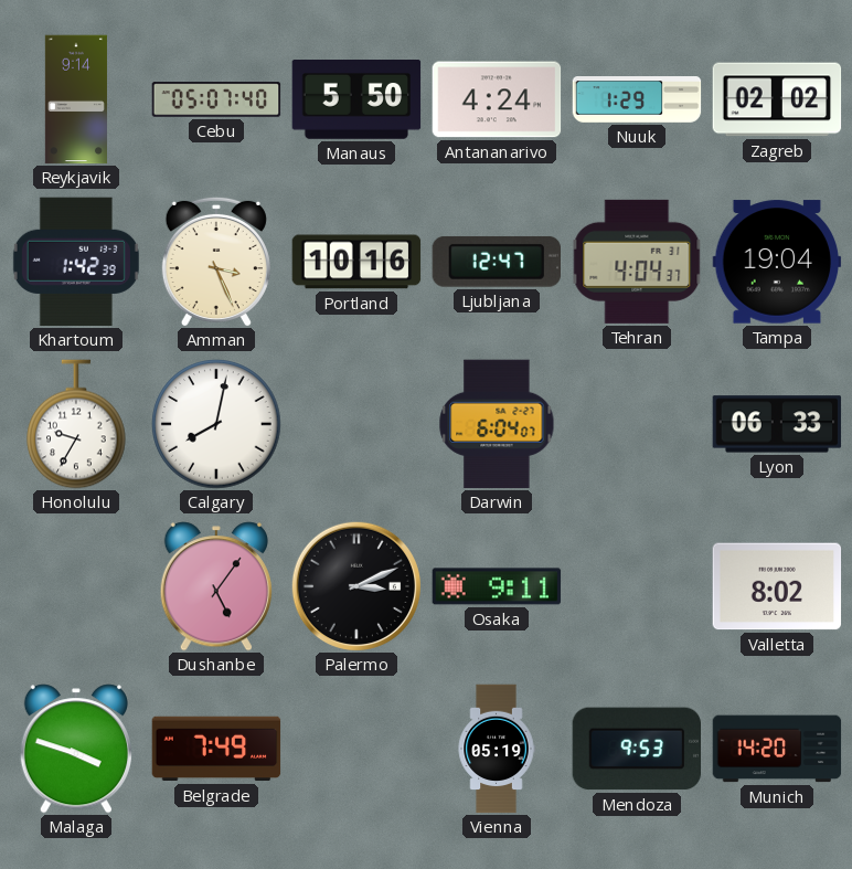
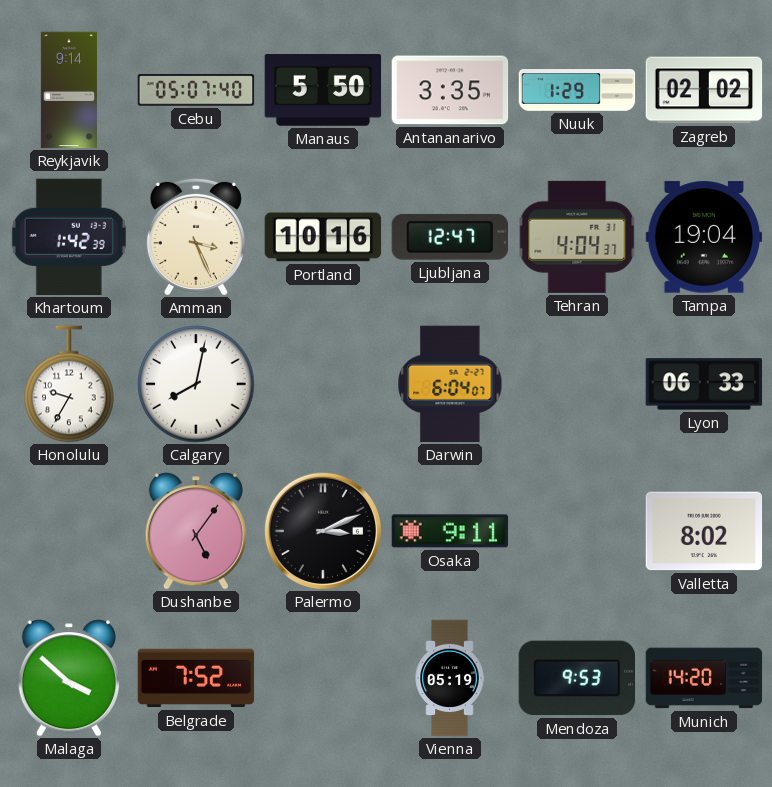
Antananarivo: 4:24 -> 3:35
Malaga: 3:48 -> 3:52
Belgrade: 7:49 -> 7:52
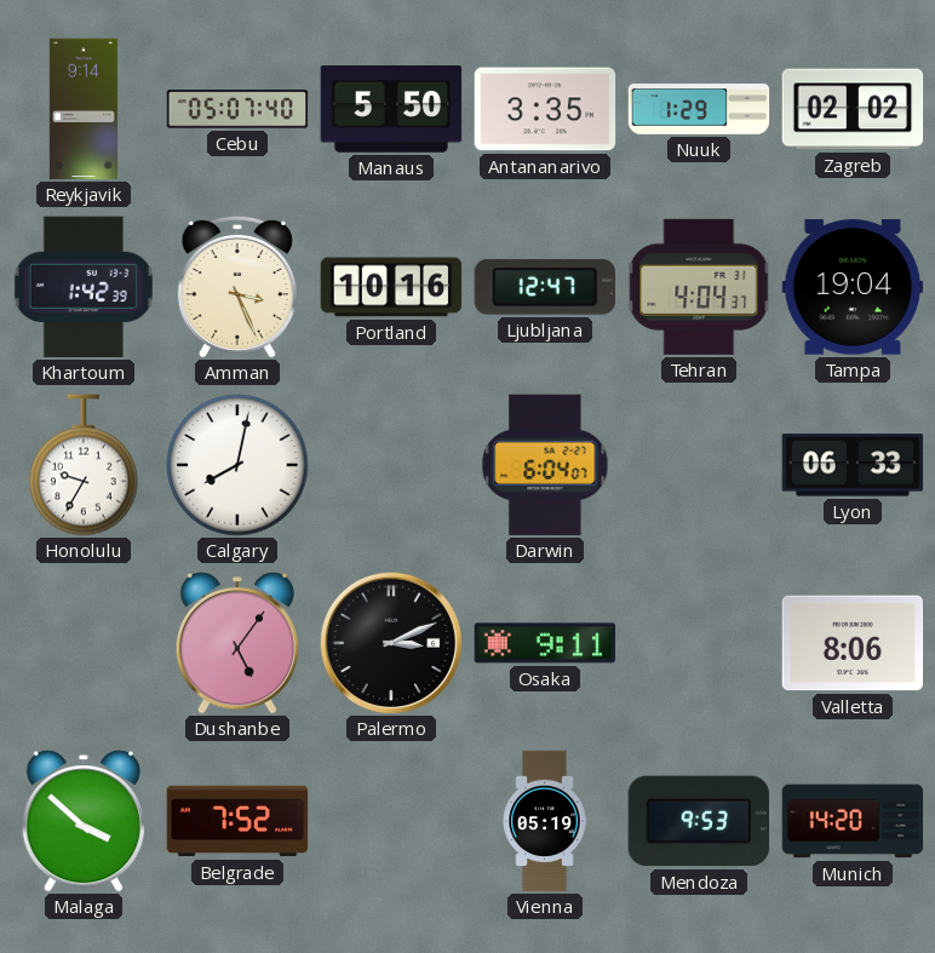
Valletta: 8:02 -> 8:06
